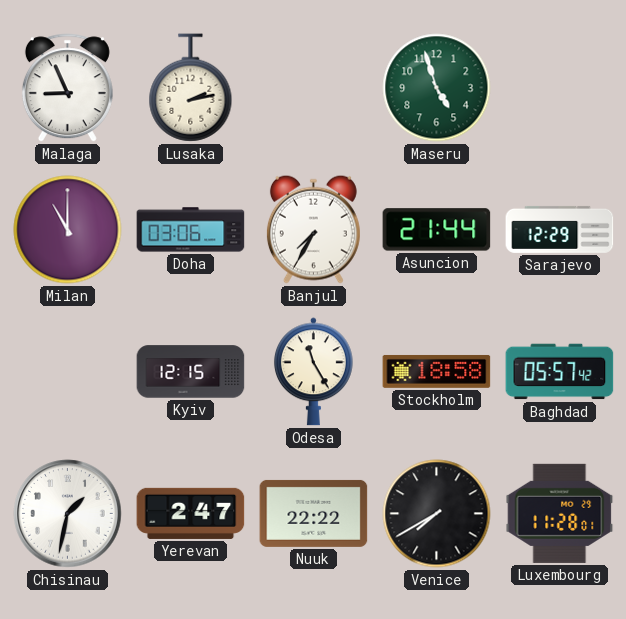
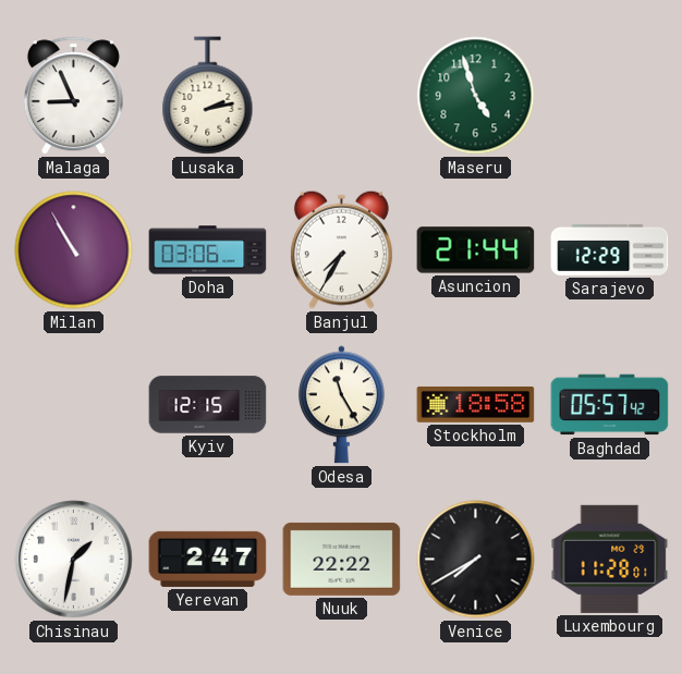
Milan: 11:00 -> 10:55
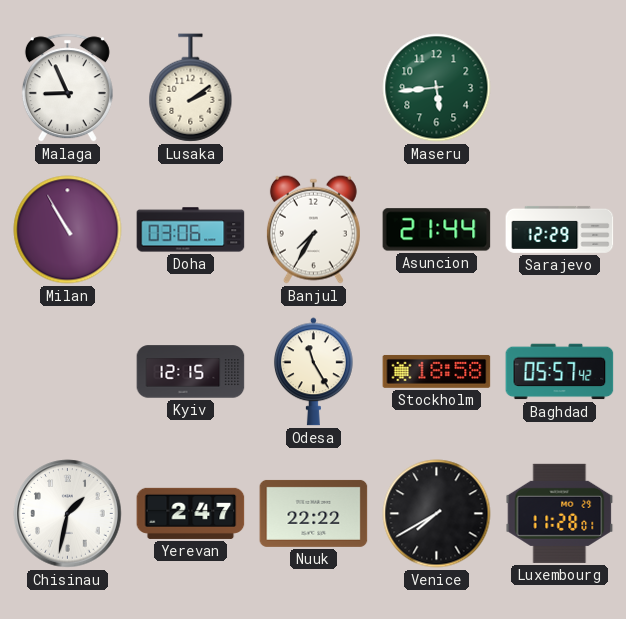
Lusaka: 2:13 -> 2:09
Maseru: 4:57 -> 5:44
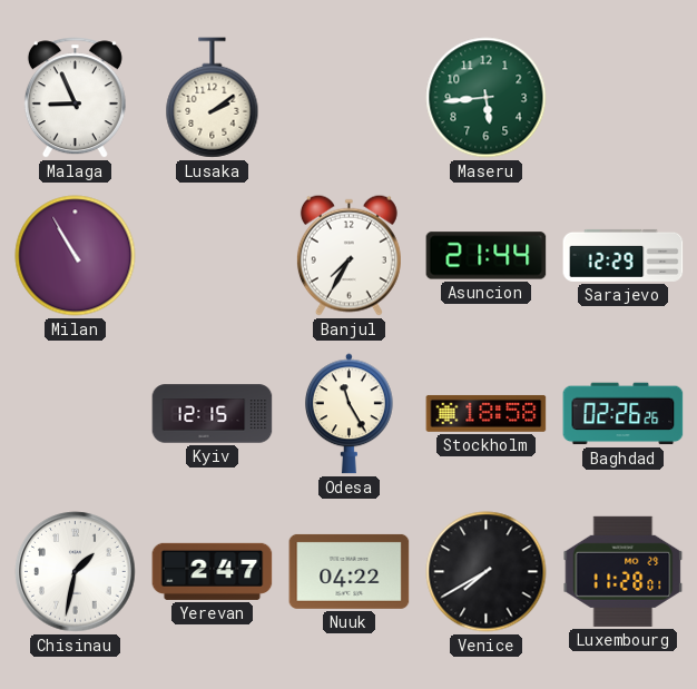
Doha: 03:06 -> none
Baghdad: 05:57 -> 02:26
Nuuk: 22:22 -> 04:22
